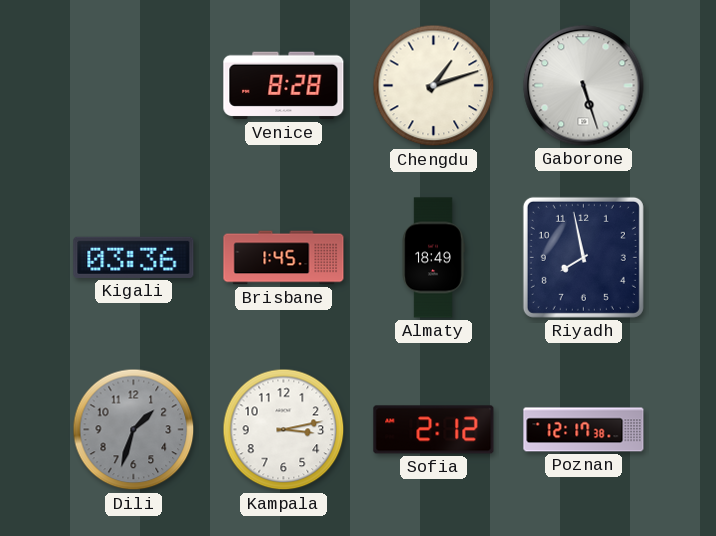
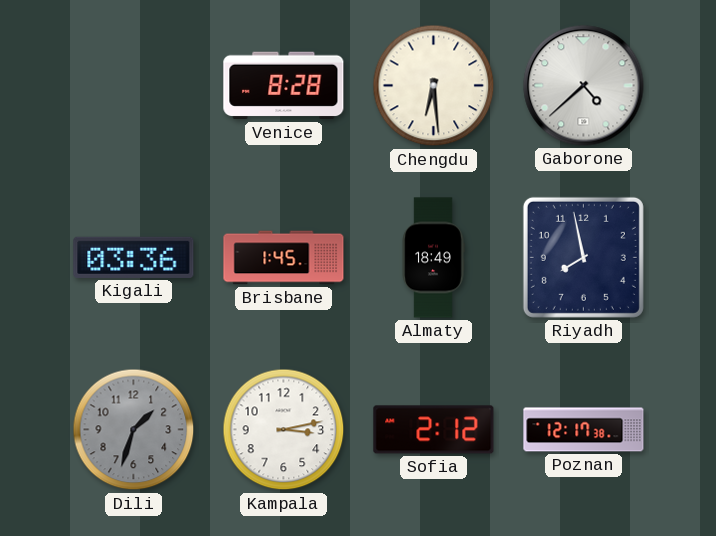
Chengdu: 1:12 -> 6:29
Gaborone: 5:27 -> 4:38
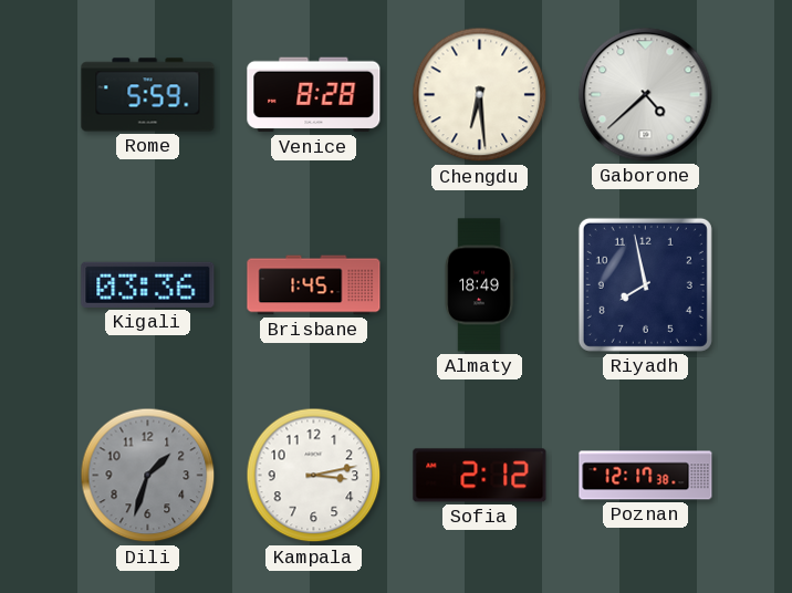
Rome: none -> 5:59
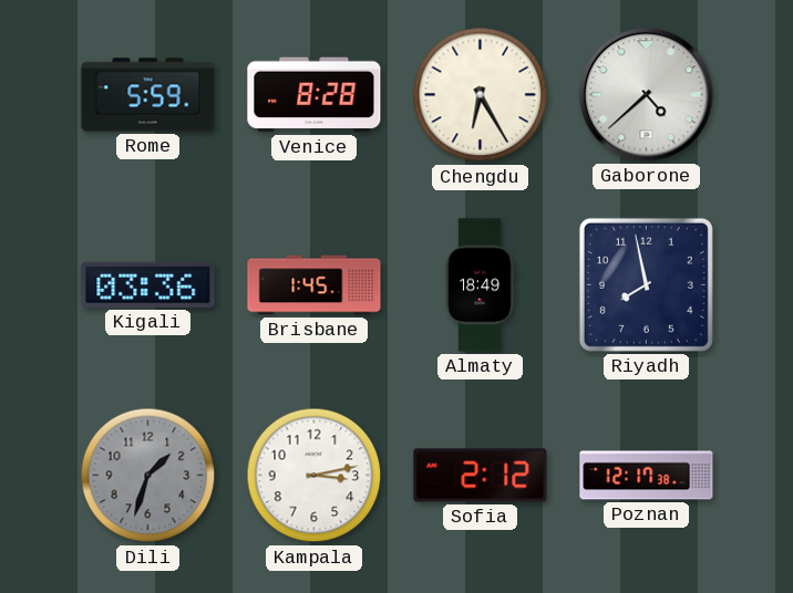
Chengdu: 6:29 -> 6:25
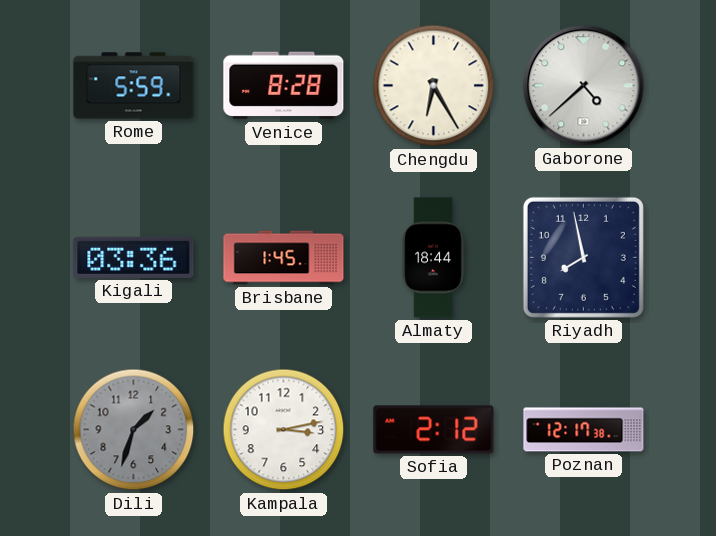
Almaty: 18:49 -> 18:44
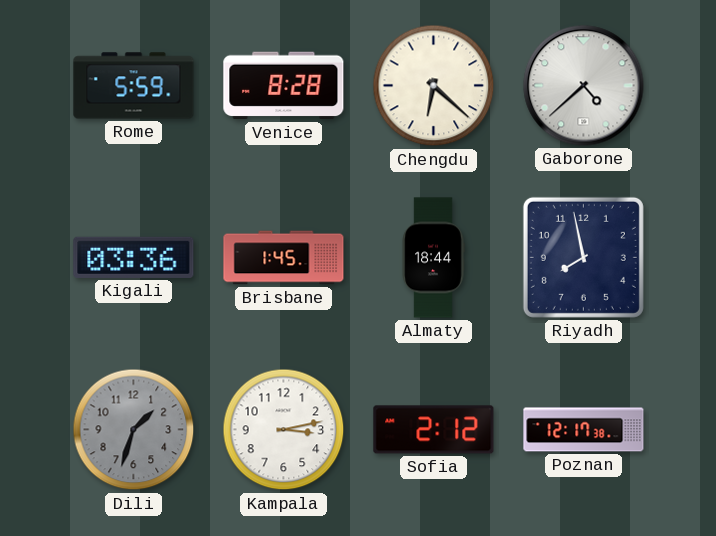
Chengdu: 6:25 -> 6:22
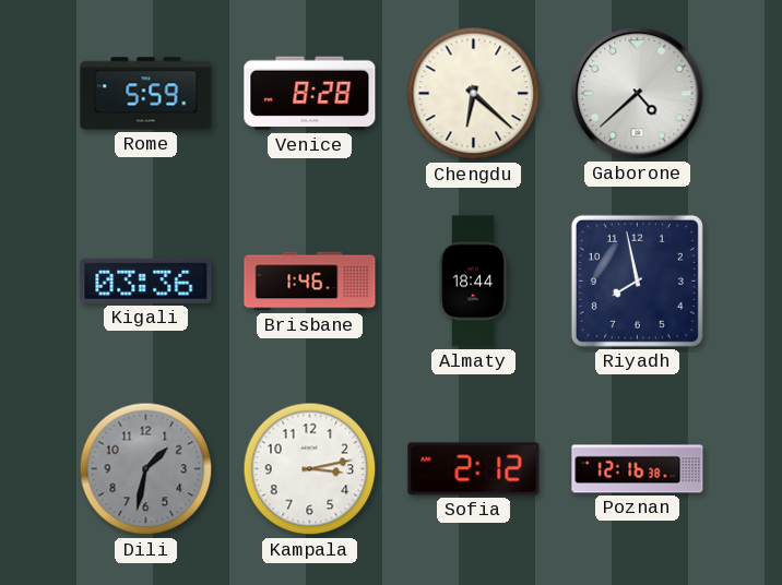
Brisbane: 1:45 -> 1:46
Dili: 1:33 -> 1:32
Poznan: 12:17 -> 12:16
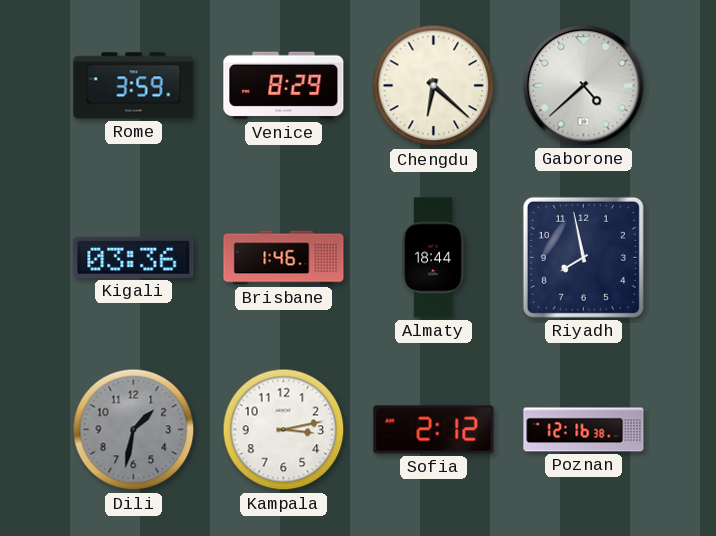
Rome: 5:59 -> 3:59
Venice: 8:28 -> 8:29
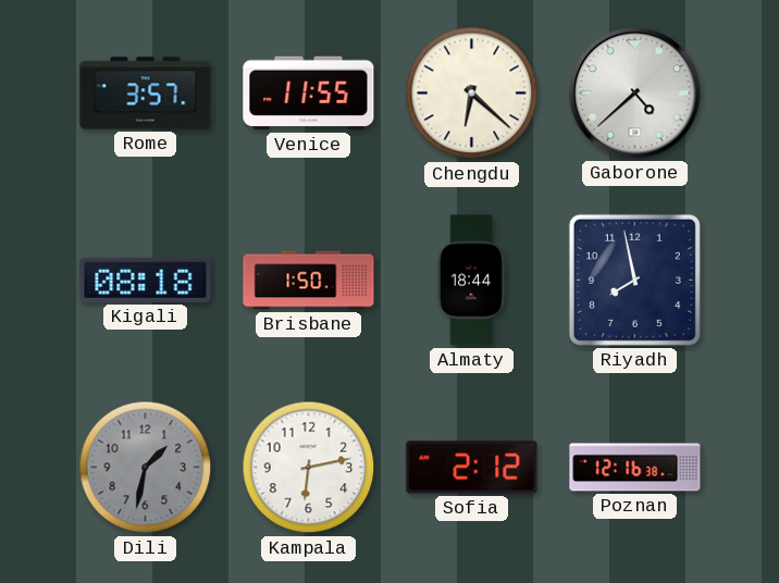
Rome: 3:59 -> 3:57
Venice: 8:29 -> 11:55
Kigali: 03:36 -> 08:18
Brisbane: 1:46 -> 1:50
Kampala: 3:13 -> 6:13
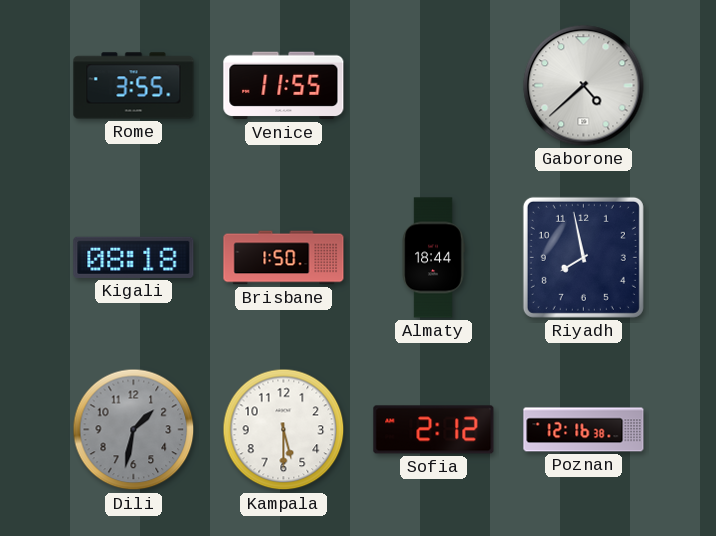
Rome: 3:57 -> 3:55
Chengdu: 6:22 -> none
Kampala: 6:13 -> 5:30
